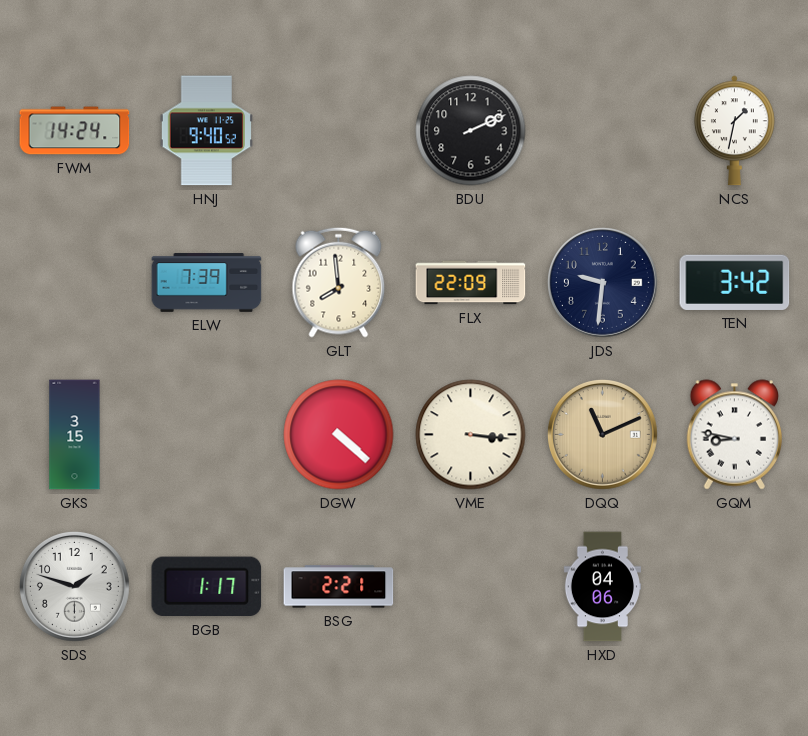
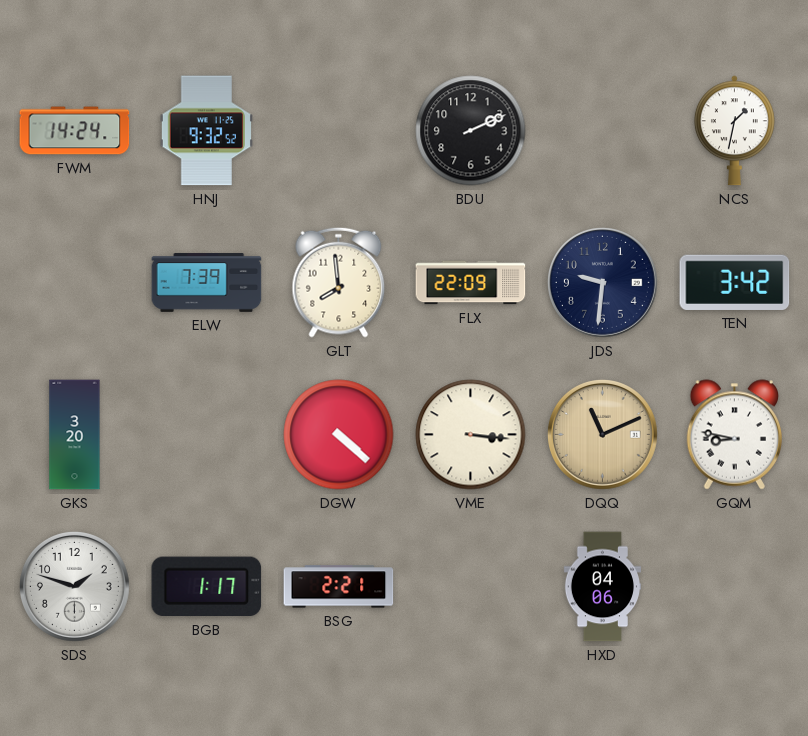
HNJ: 9:40 -> 9:32
GKS: 3:15 -> 3:20
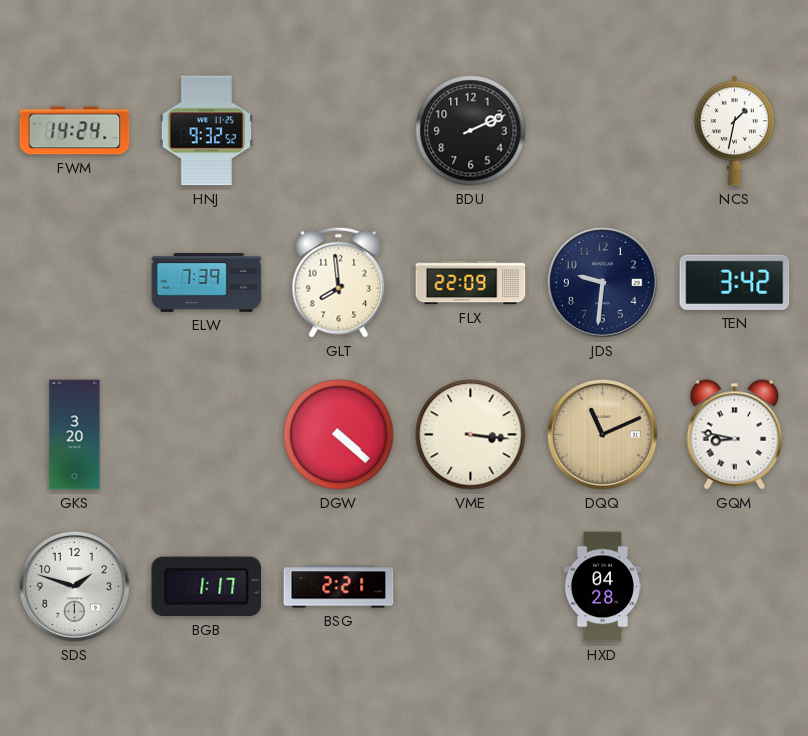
HXD: 04:06 -> 04:28
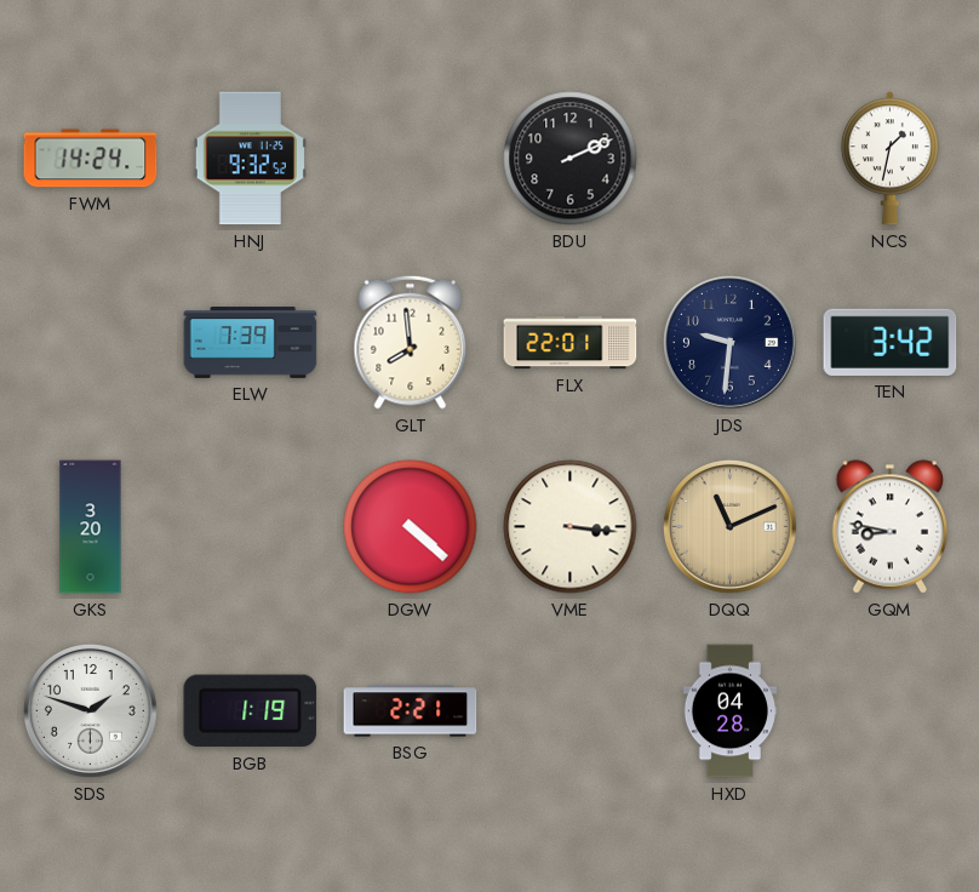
FLX: 22:09 -> 22:01
BGB: 1:17 -> 1:19
